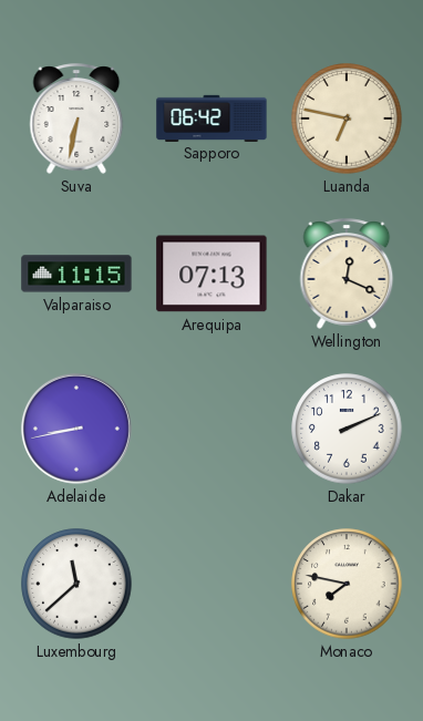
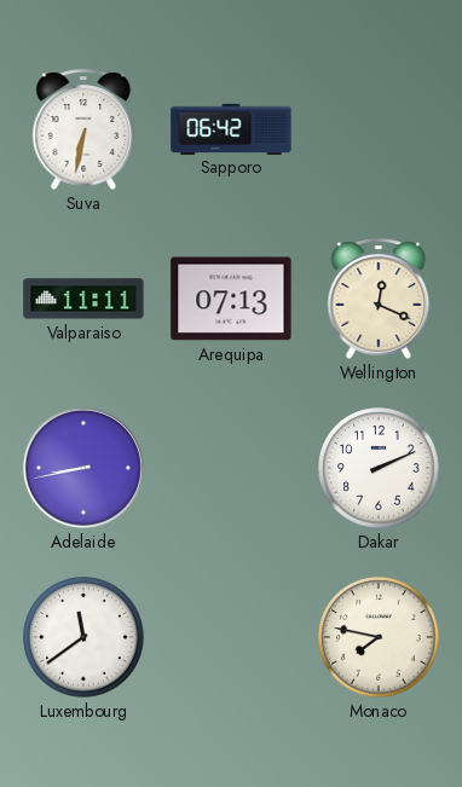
Luanda: 6:47 -> none
Valparaiso: 11:15 -> 11:11
Luxembourg: 11:38 -> 11:39
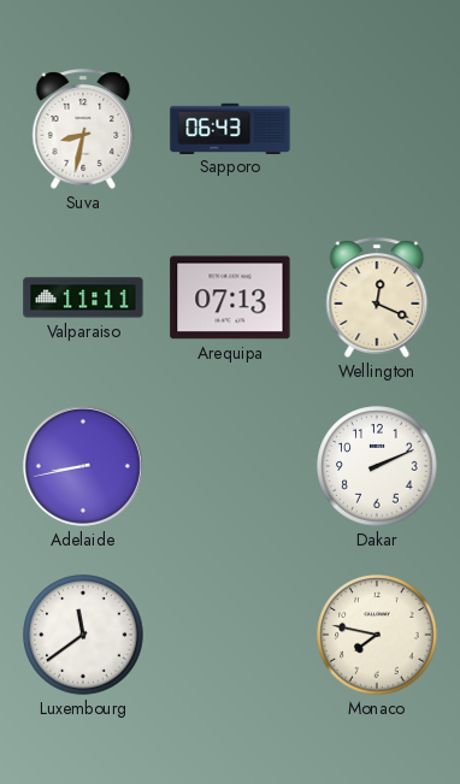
Suva: 6:32 -> 8:32
Sapporo: 06:42 -> 06:43
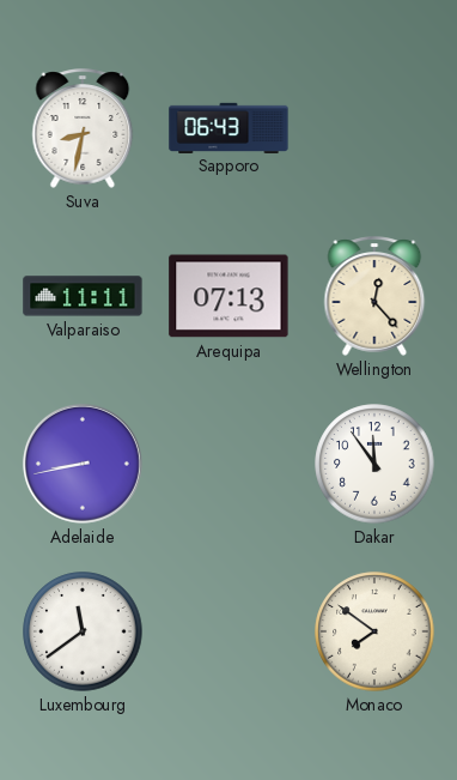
Wellington: 12:19 -> 12:23
Dakar: 2:11 -> 11:54
Monaco: 7:47 -> 7:51
